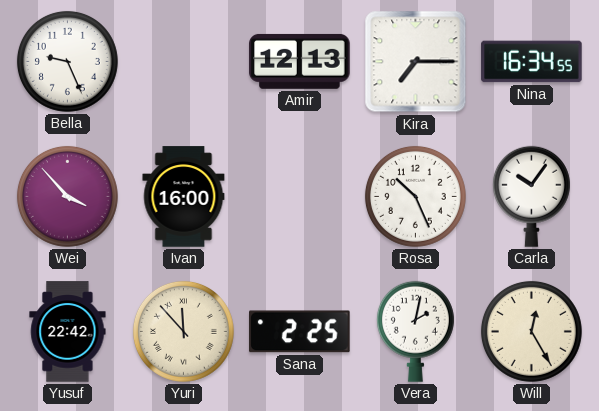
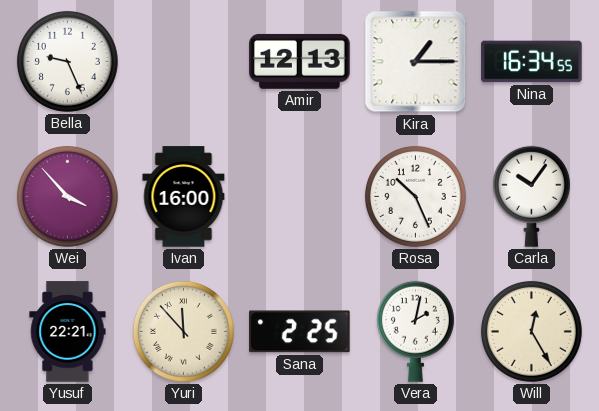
Kira: 7:15 -> 1:15
Yusuf: 22:42 -> 22:21
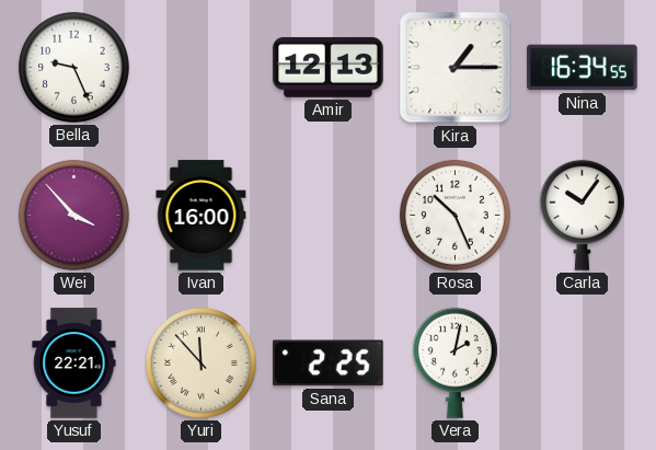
Will: 12:25 -> none
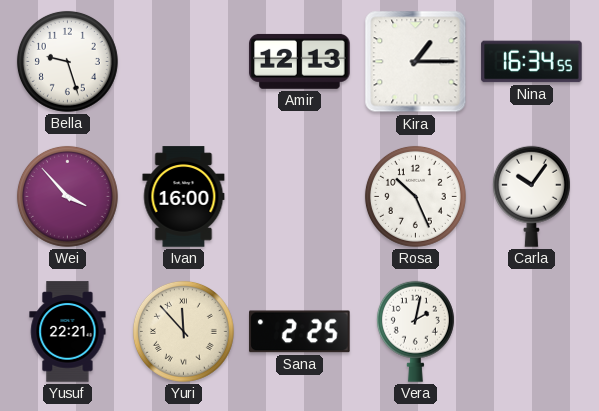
Bella: 9:26 -> 9:27
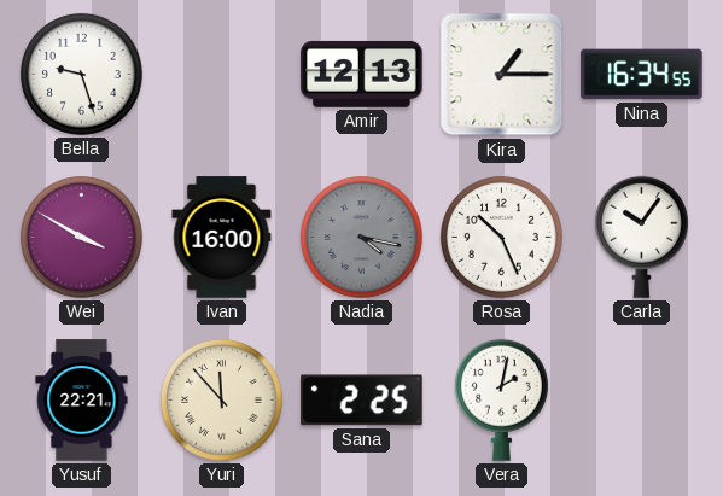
Wei: 3:53 -> 3:50
Nadia: none -> 4:17
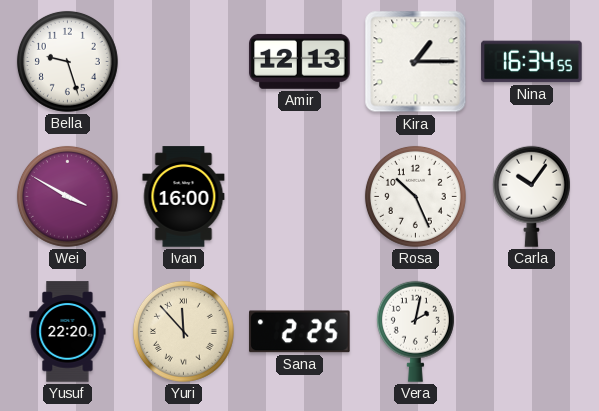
Nadia: 4:17 -> none
Yusuf: 22:21 -> 22:20
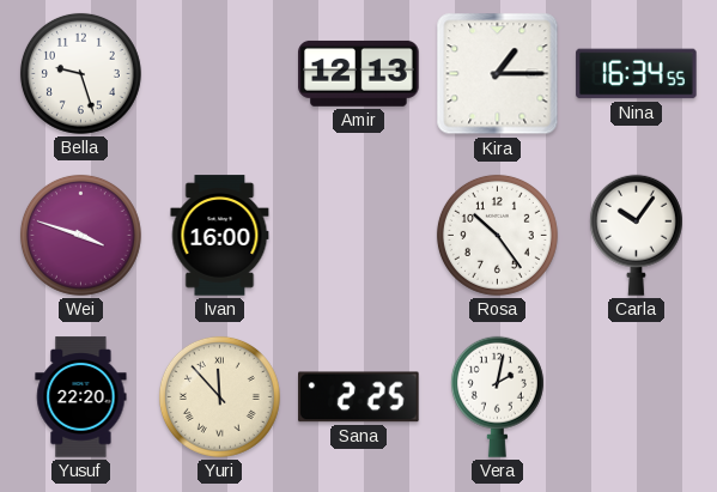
Wei: 3:50 -> 3:48
Rosa: 10:26 -> 10:24
